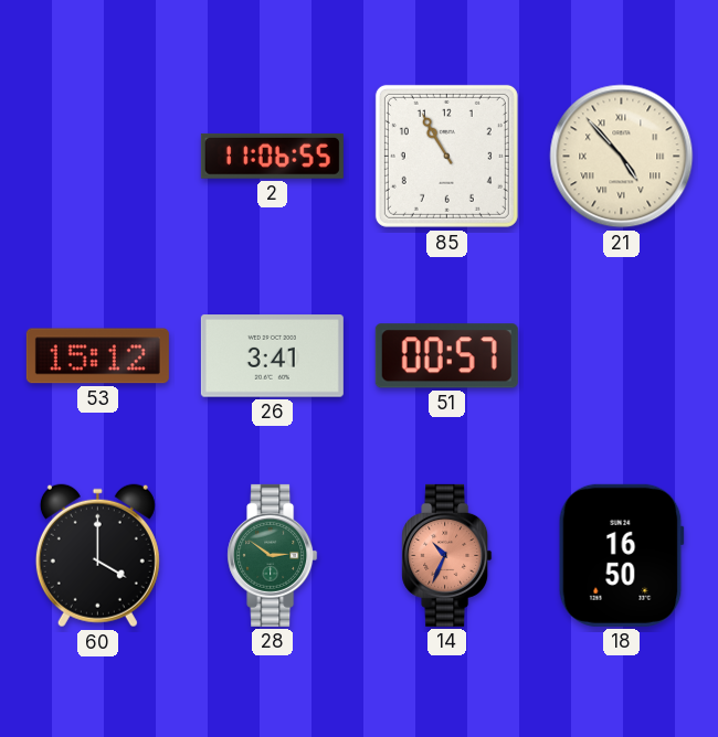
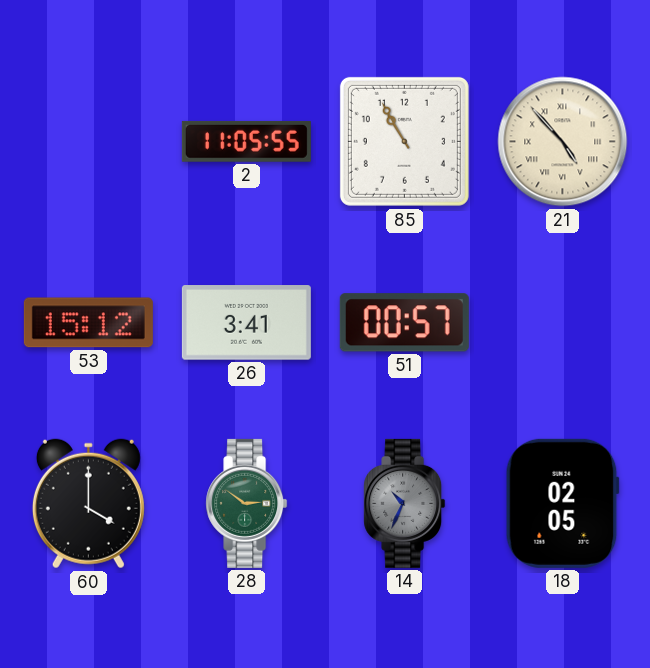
2: 11:06 -> 11:05
14 dial: salmon -> grey
18: 16:50 -> 02:05
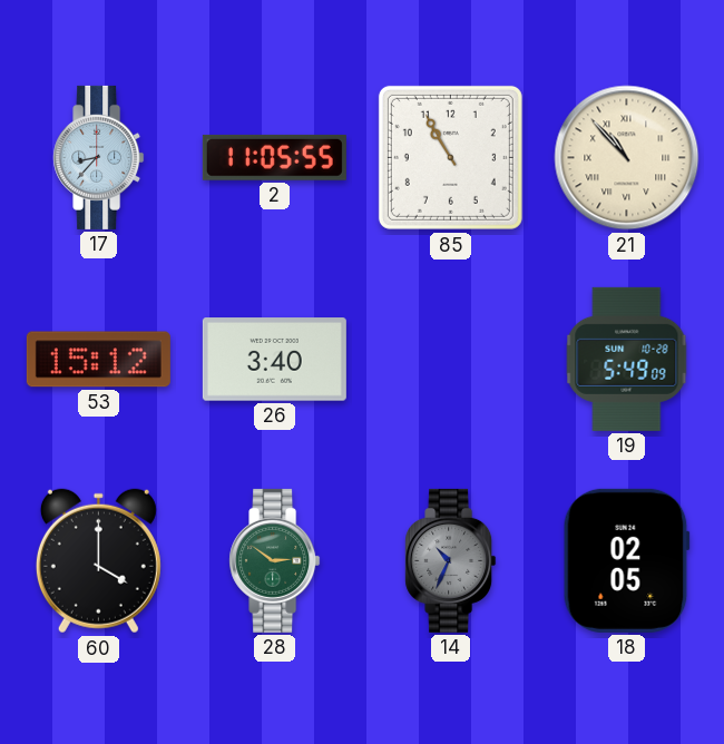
17: none -> 8:37
21: 4:53 -> 10:53
26: 3:41 -> 3:40
51: 00:57 -> none
19: none -> 5:49
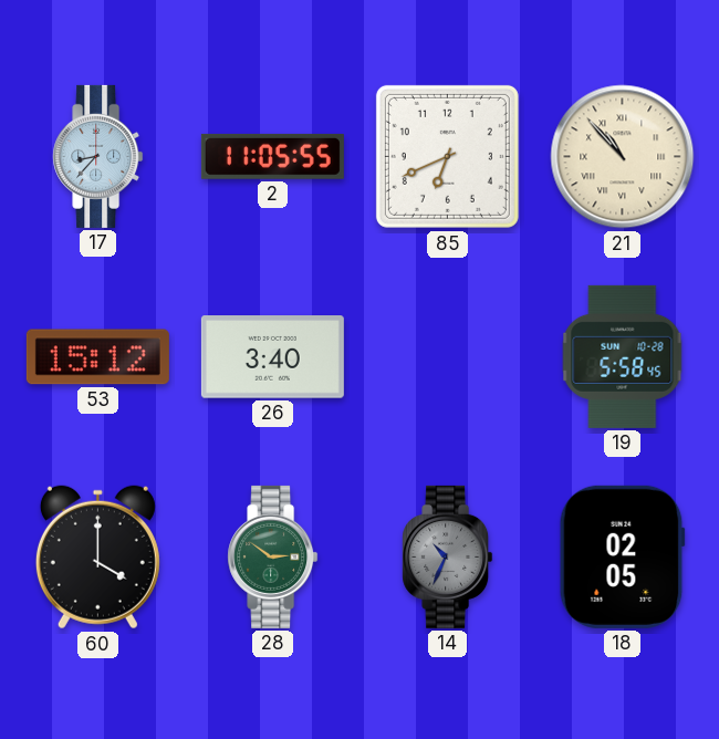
85: 10:55 -> 6:41
19: 5:49 -> 5:58
